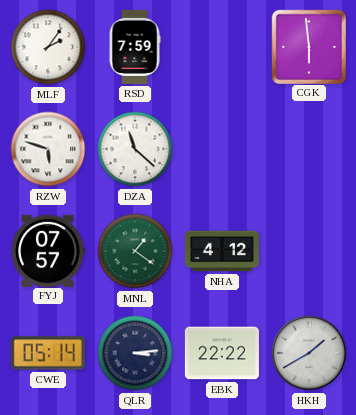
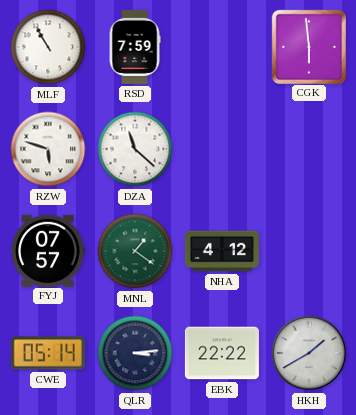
MLF: 2:06 -> 10:55
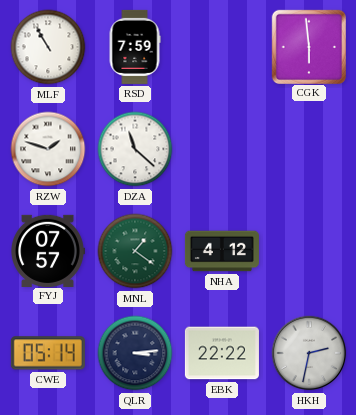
RZW: 5:48 -> 1:48
HKH: 1:40 -> 2:32
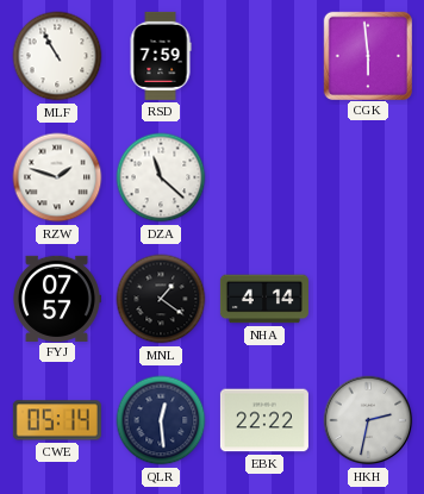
MNL dial: green -> black
NHA: 4:12 -> 4:14
QLR: 3:14 -> 12:29
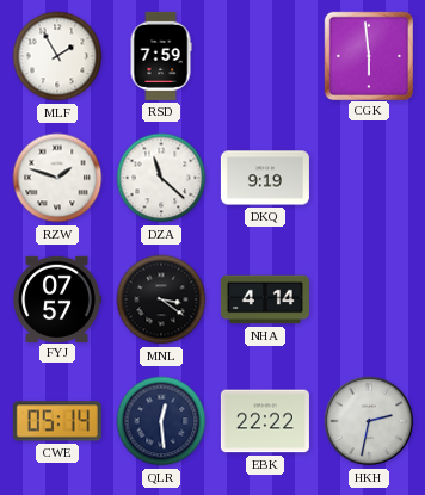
MLF: 10:55 -> 1:55
DKQ: none -> 9:19
MNL: 1:21 -> 3:21
